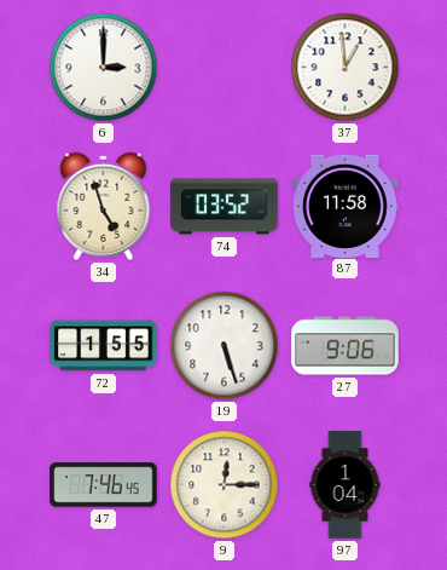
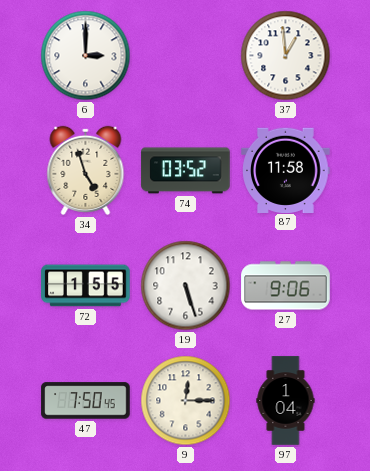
47: 7:46 -> 7:50
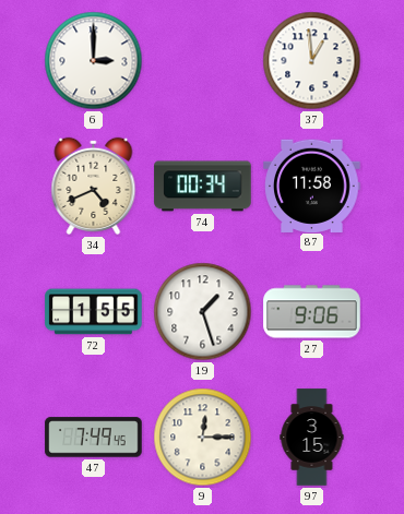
34: 4:57 -> 4:41
74: 03:52 -> 00:34
19: 5:27 -> 1:27
47: 7:50 -> 7:49
97: 1:04 -> 3:15
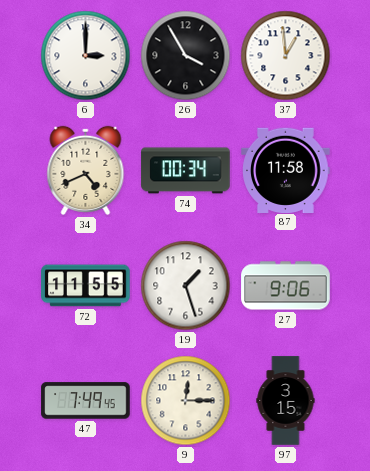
26: none -> 3:55
72: 1:55 -> 11:55
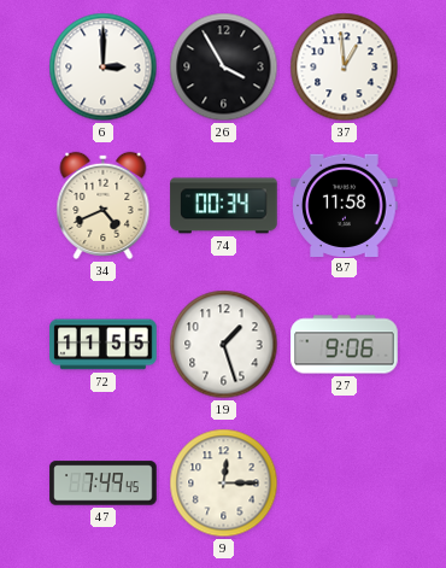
97: 3:15 -> none
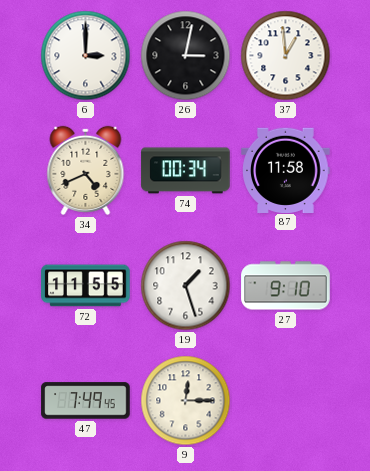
26: 3:55 -> 3:02
27: 9:06 -> 9:10
